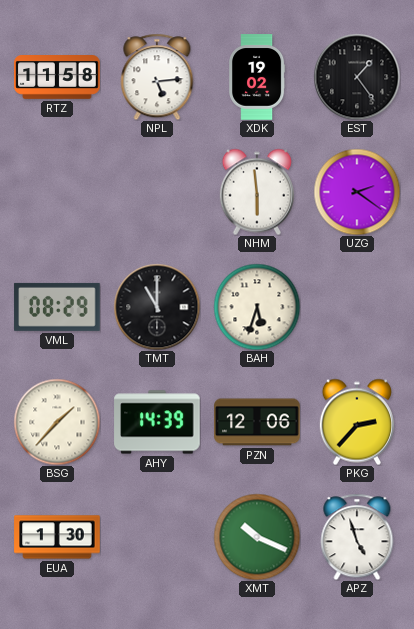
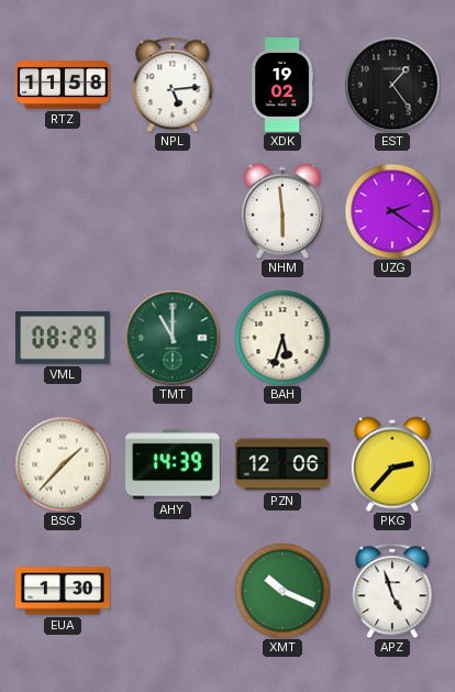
TMT dial: black -> green
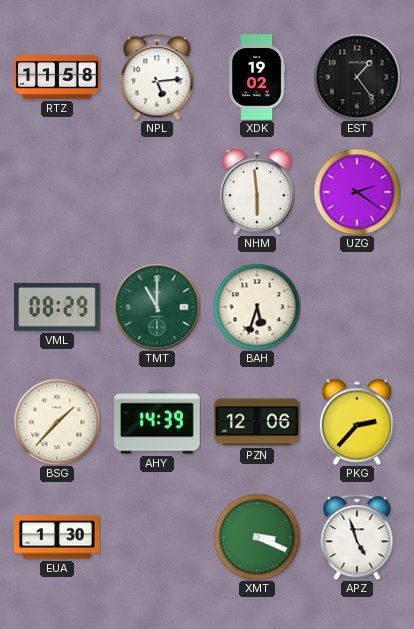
XMT: 10:19 -> 3:19
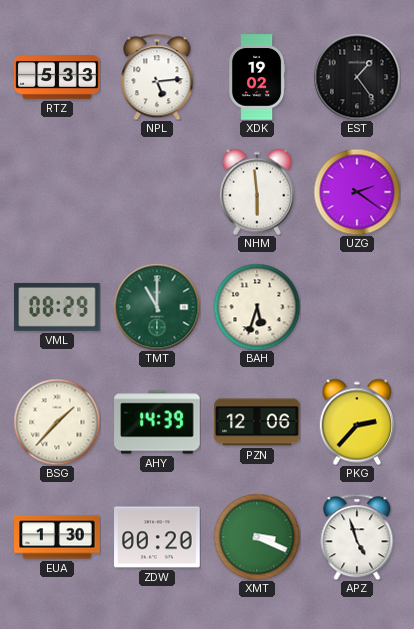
RTZ: 11:58 -> 5:33
ZDW: none -> 00:20
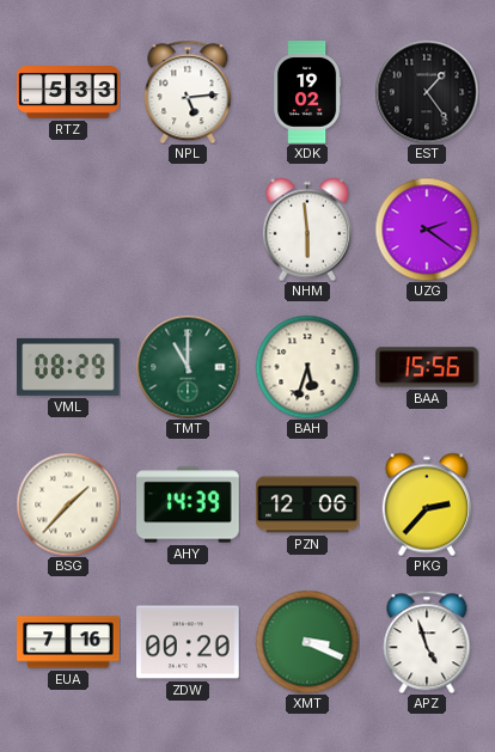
BAA: none -> 15:56
EUA: 1:30 -> 7:16
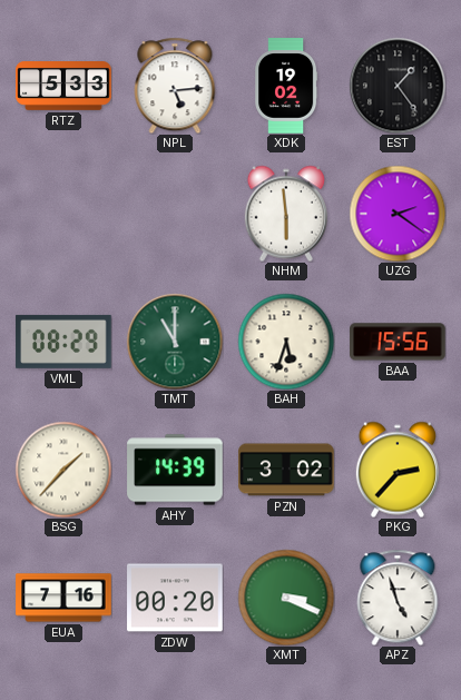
PZN: 12:06 -> 3:02
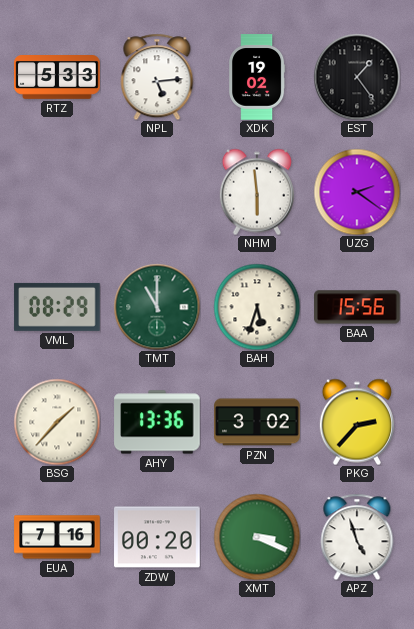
AHY: 14:39 -> 13:36
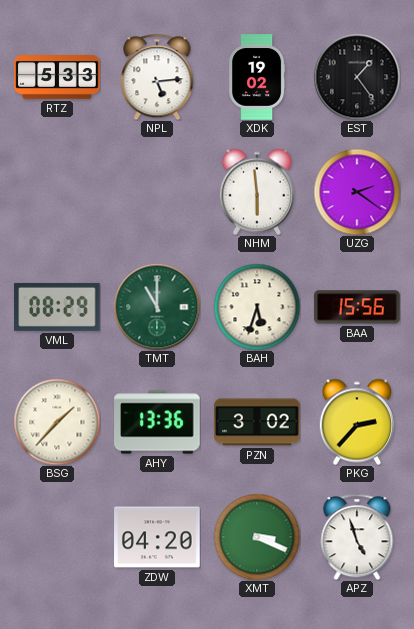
EUA: 7:16 -> none
ZDW: 00:20 -> 04:20
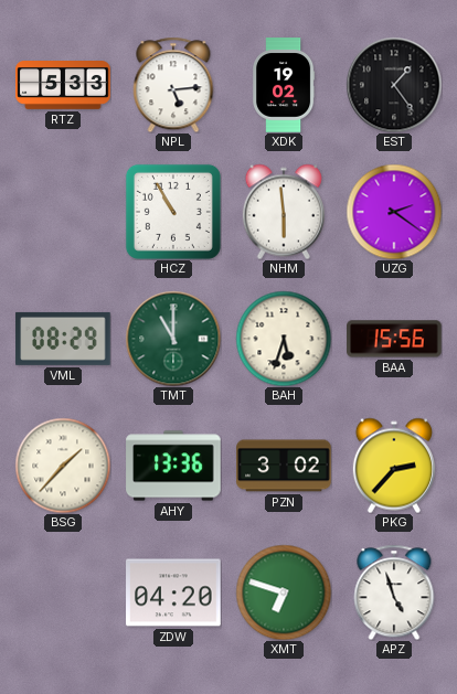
HCZ: none -> 10:55
XMT: 3:19 -> 6:48
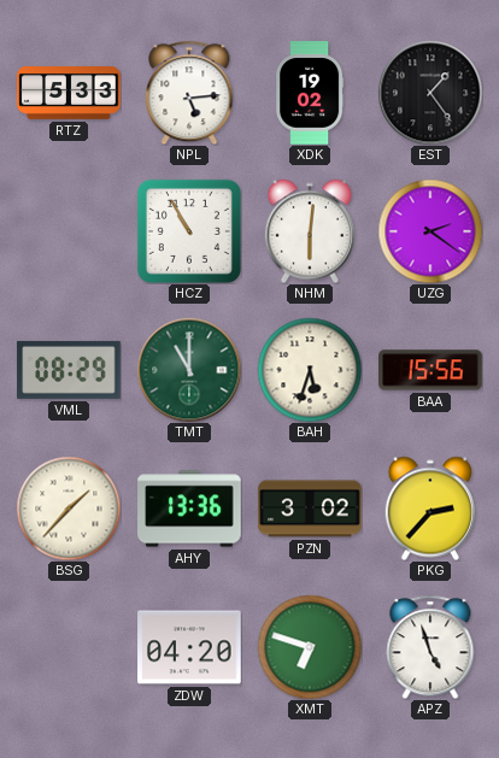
NHM: 5:59 -> 6:01
